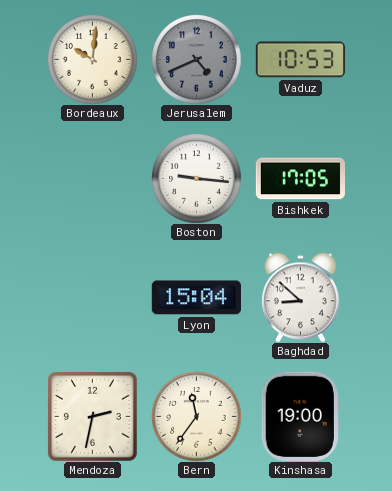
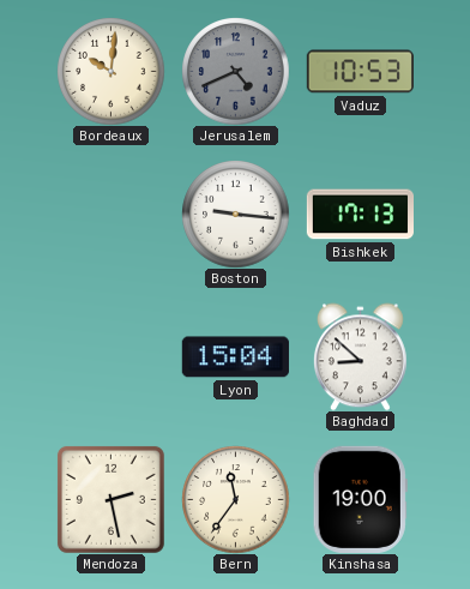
Bishkek: 17:05 -> 17:13
Mendoza: 2:32 -> 2:28
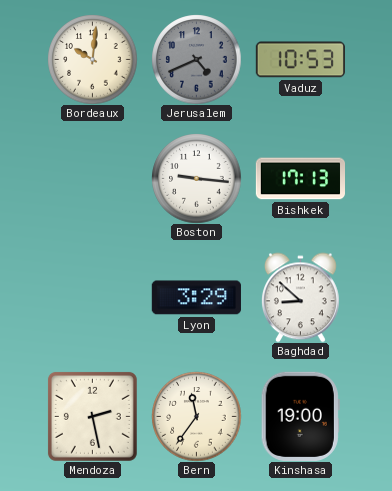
Lyon: 15:04 -> 3:29
